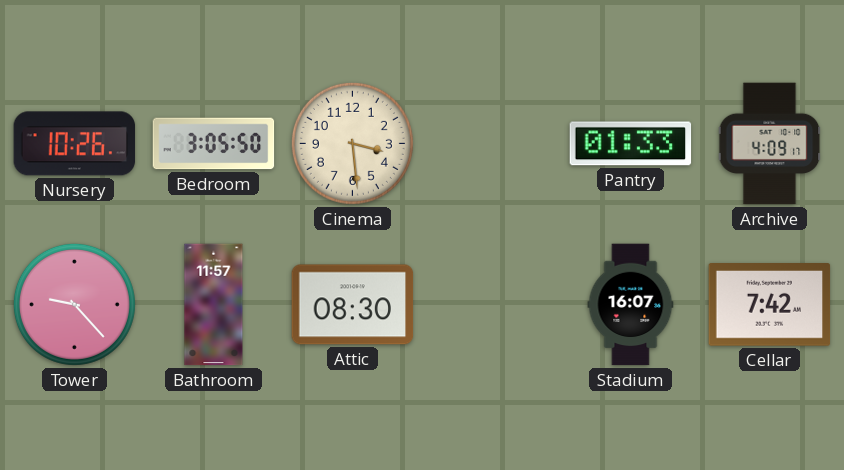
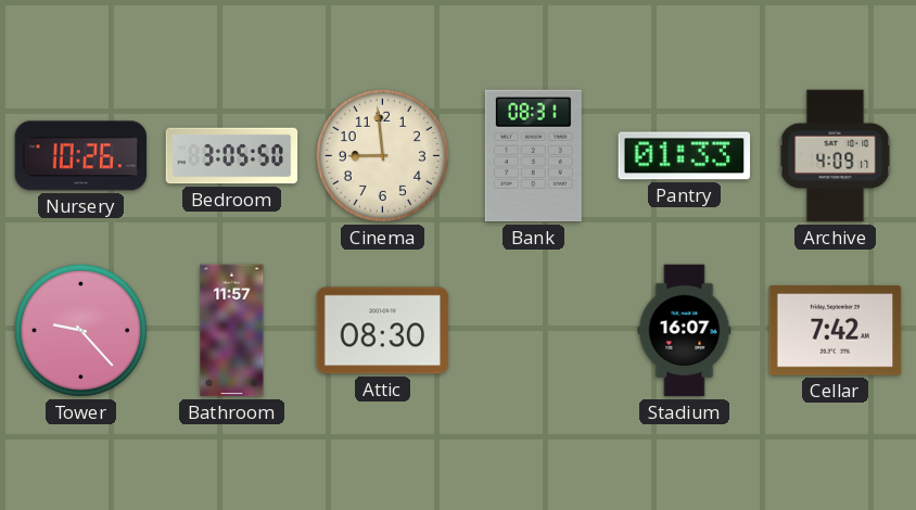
Cinema: 3:29 -> 8:59
Bank: none -> 08:31
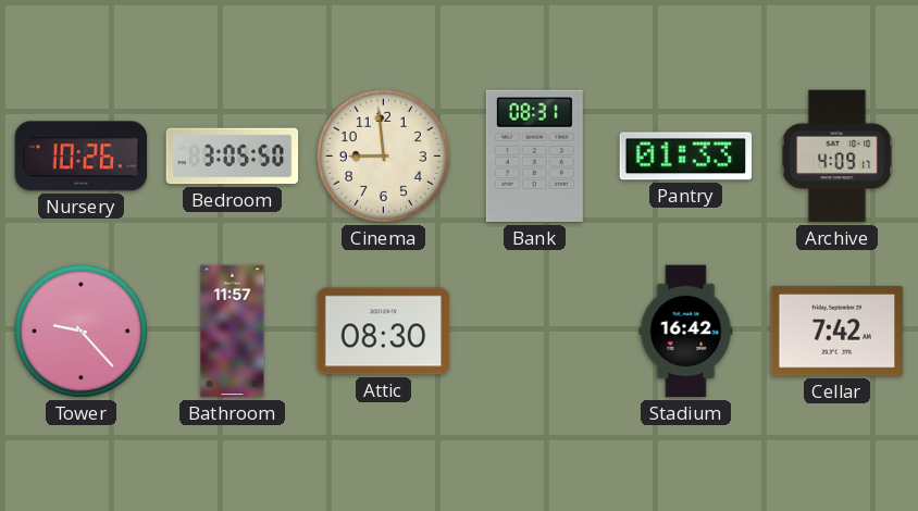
Stadium: 16:07 -> 16:42
